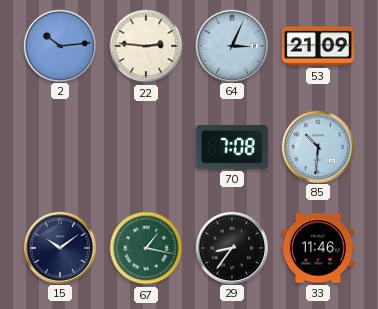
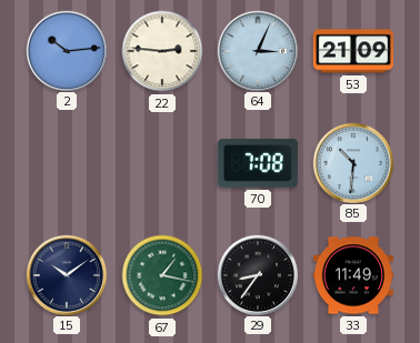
33: 11:46 -> 11:49
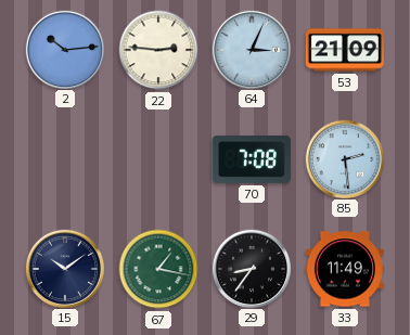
85: 10:31 -> 2:29
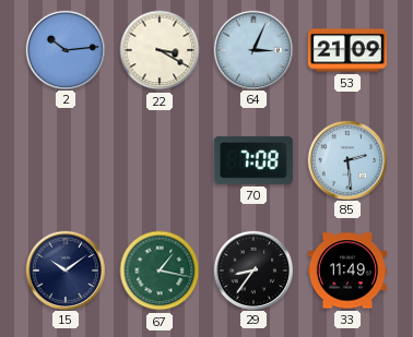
22: 2:46 -> 3:20
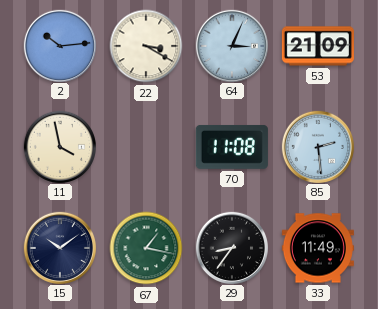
11: none -> 3:58
70: 7:08 -> 11:08
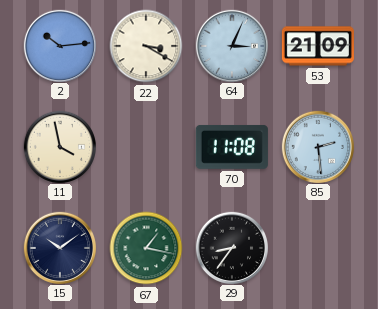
33: 11:49 -> none
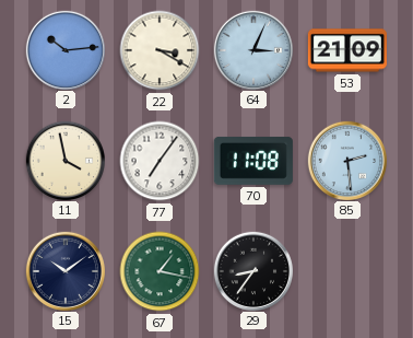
77: none -> 7:06
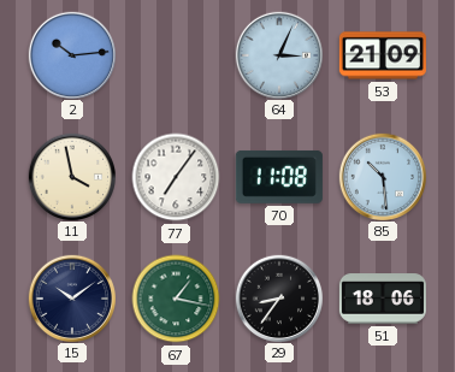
22: 3:20 -> none
85: 2:29 -> 10:29
51: none -> 18:06
